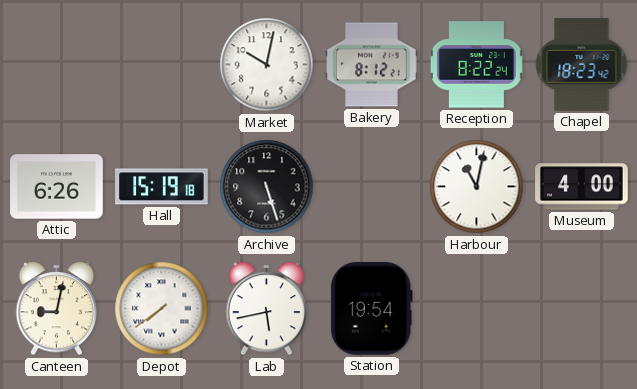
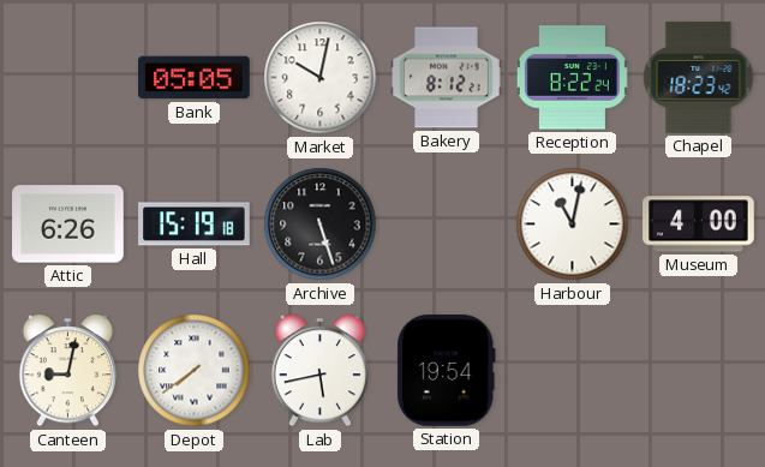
Bank: none -> 05:05
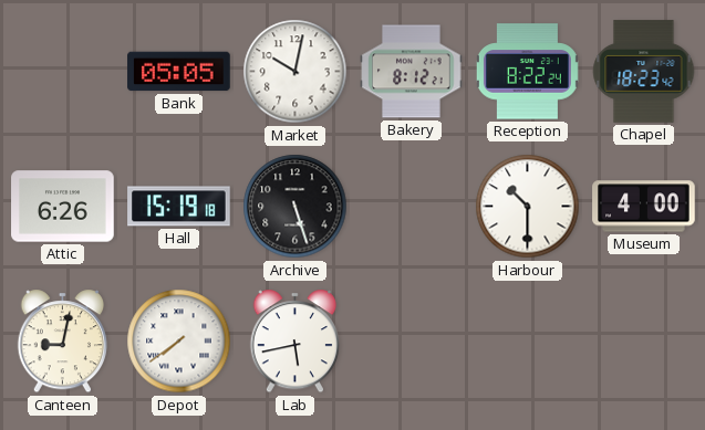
Harbour: 11:02 -> 10:30
Station: 19:54 -> none
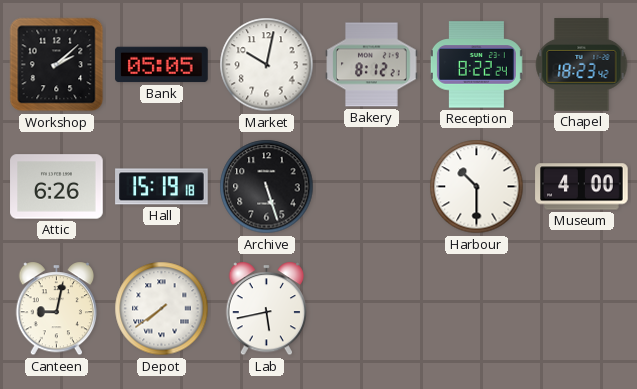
Workshop: none -> 2:08
